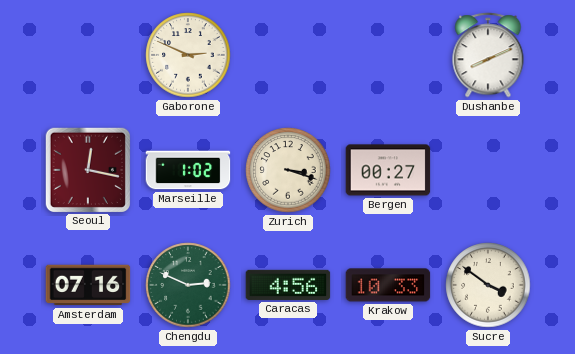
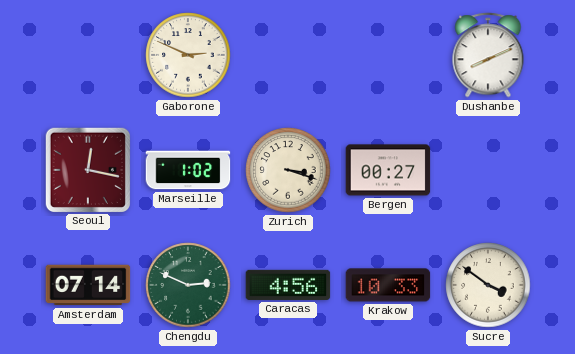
Amsterdam: 07:16 -> 07:14
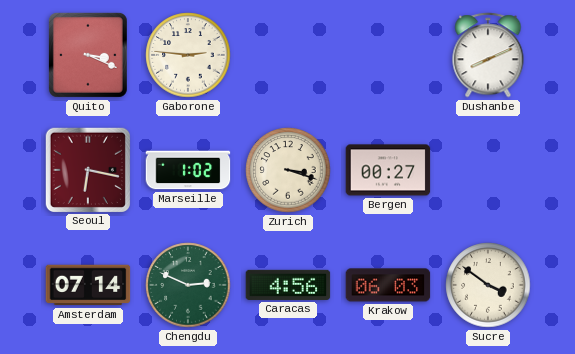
Quito: none -> 3:19
Gaborone: 2:49 -> 2:46
Seoul: 12:17 -> 6:17
Krakow: 10:33 -> 06:03
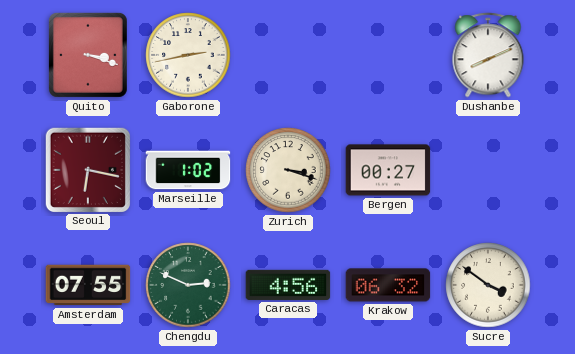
Quito: 3:19 -> 3:18
Gaborone: 2:46 -> 2:43
Amsterdam: 07:14 -> 07:55
Krakow: 06:03 -> 06:32
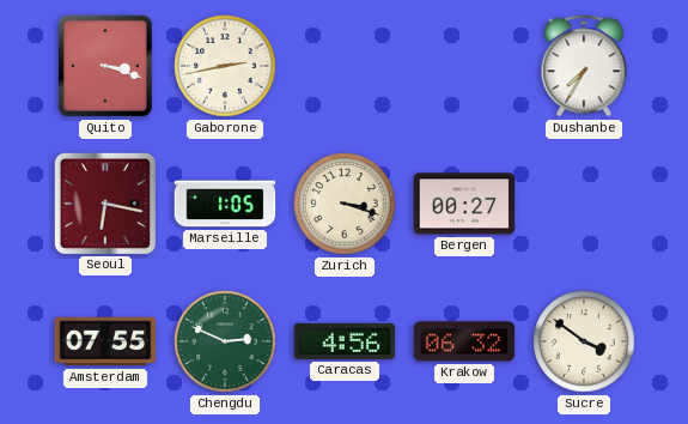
Dushanbe: 8:11 -> 7:35
Marseille: 1:02 -> 1:05
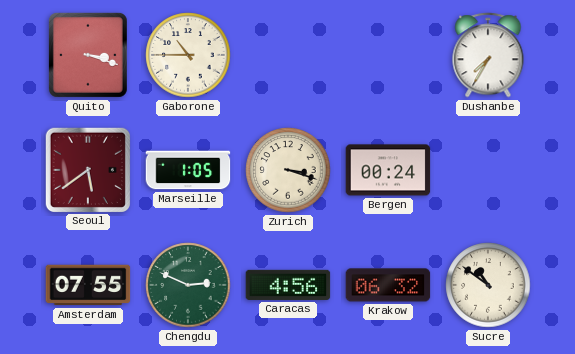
Gaborone: 2:43 -> 10:45
Seoul: 6:17 -> 5:39
Bergen: 00:27 -> 00:24
Sucre: 3:51 -> 10:51
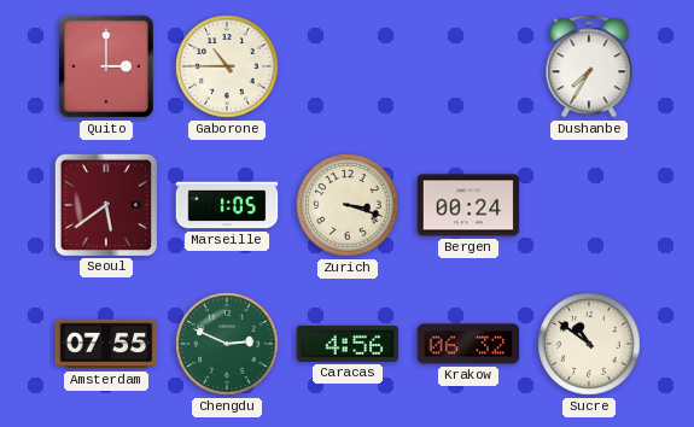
Quito: 3:18 -> 3:00
